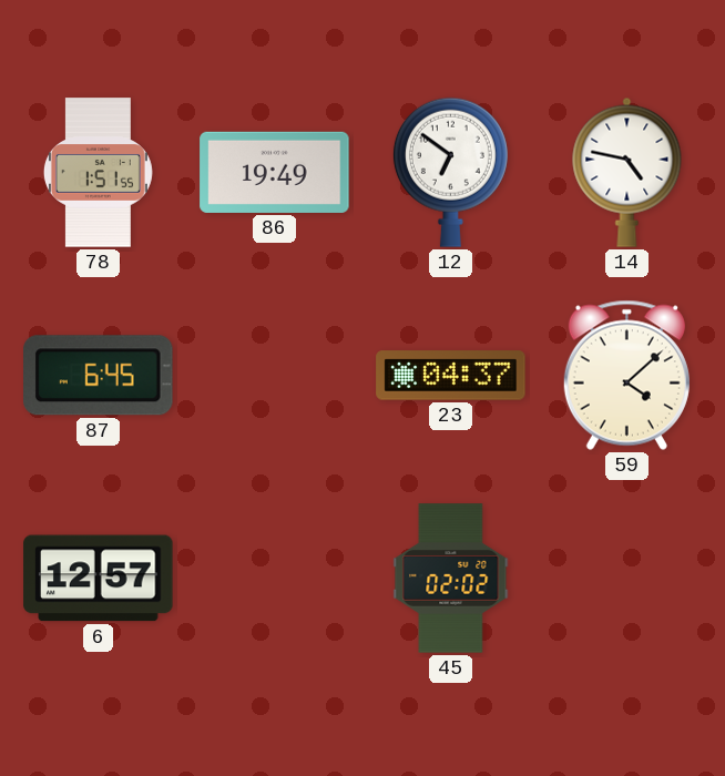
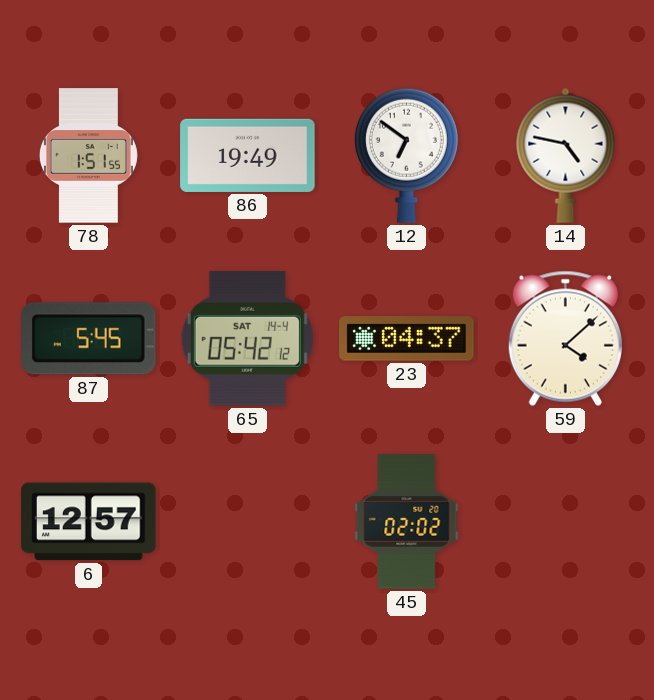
87: 6:45 -> 5:45
65: none -> 05:42
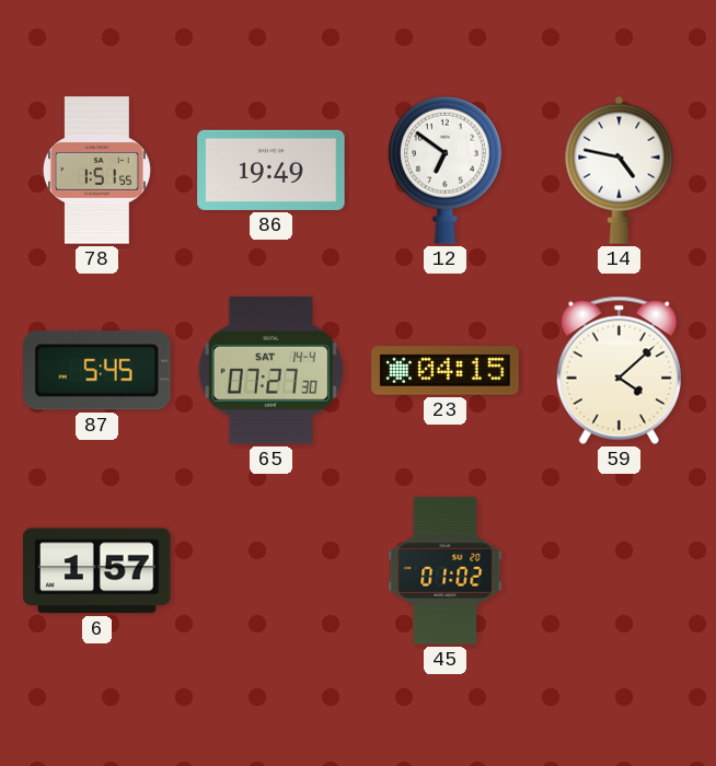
65: 05:42 -> 07:27
23: 04:37 -> 04:15
6: 12:57 -> 1:57
45: 02:02 -> 01:02
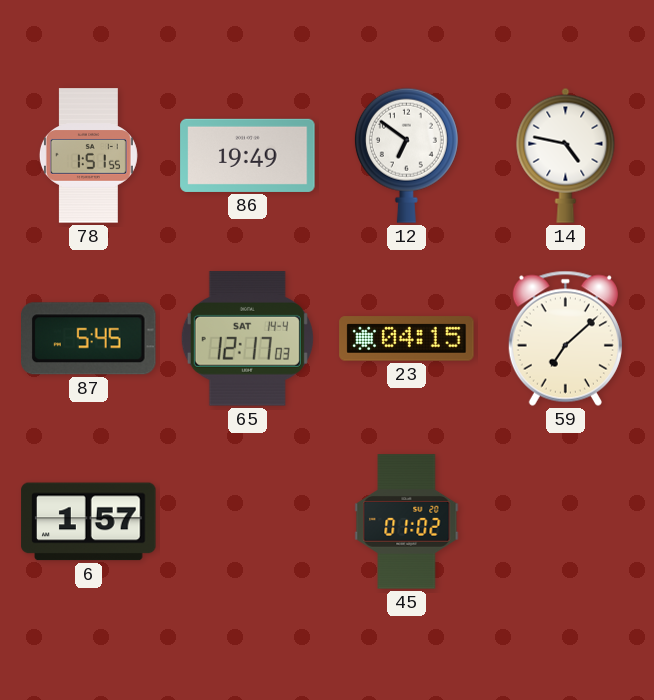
65: 07:27 -> 12:17
59: 4:08 -> 7:08
